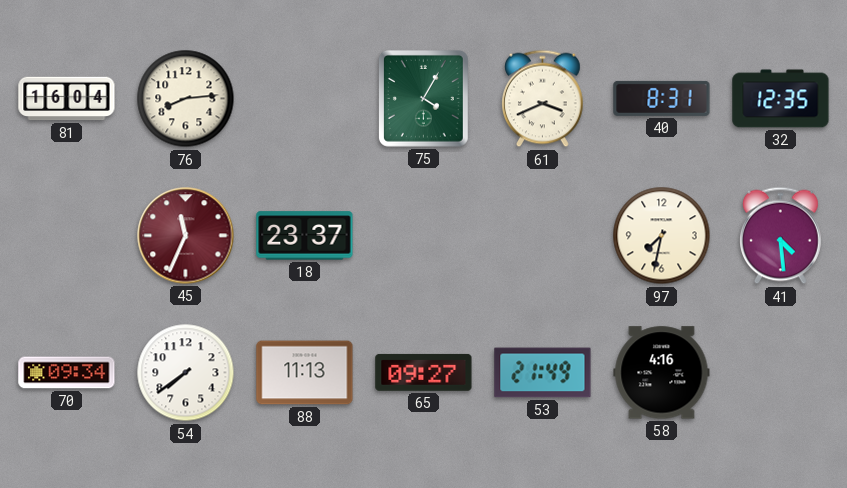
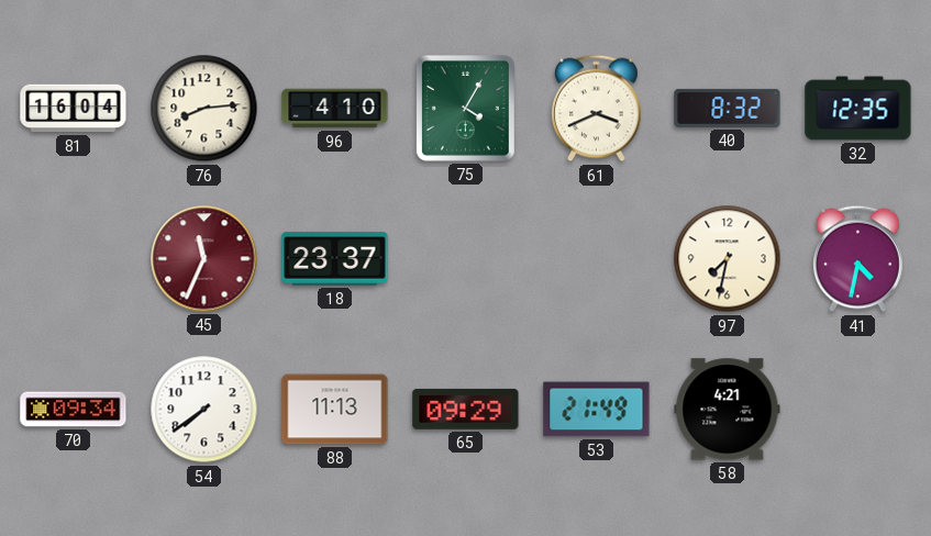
96: none -> 4:10
40: 8:31 -> 8:32
41: 4:29 -> 4:32
65: 09:27 -> 09:29
58: 4:16 -> 4:21
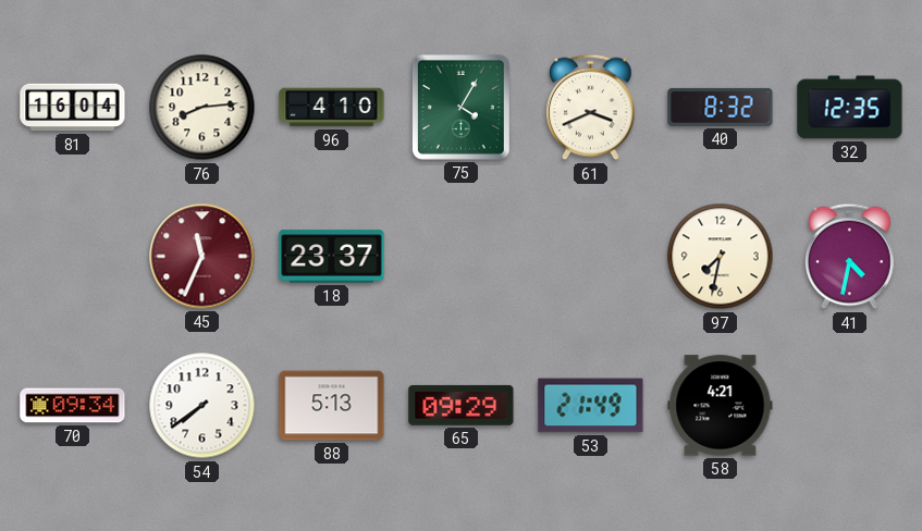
88: 11:13 -> 5:13
